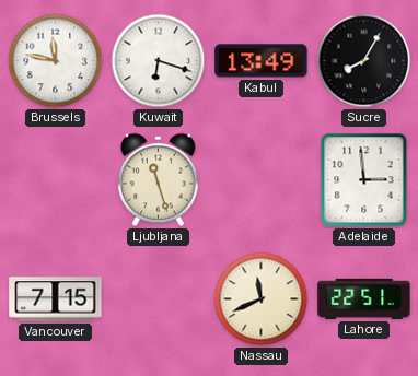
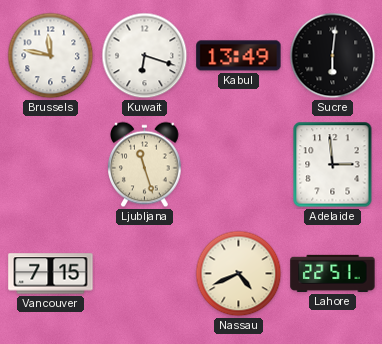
Sucre: 8:05 -> 6:01
Nassau: 11:41 -> 4:41
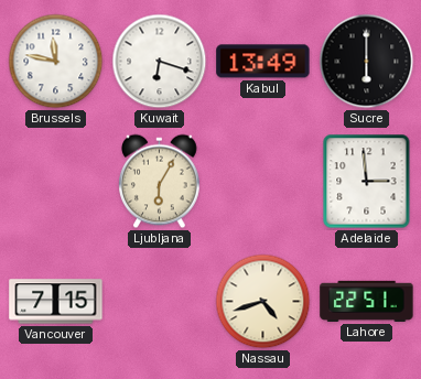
Sucre: 6:01 -> 6:00
Ljubljana: 11:27 -> 6:05
Nassau: 4:41 -> 4:42
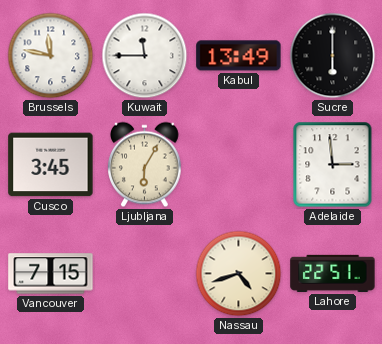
Kuwait: 6:18 -> 11:45
Cusco: none -> 3:45
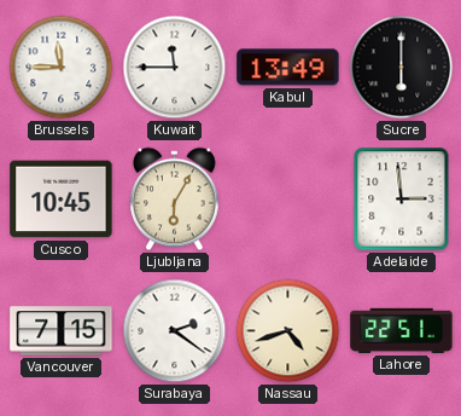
Brussels: 11:47 -> 11:45
Cusco: 3:45 -> 10:45
Surabaya: none -> 2:21
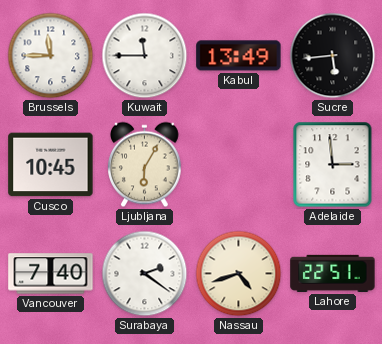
Sucre: 6:00 -> 5:44
Vancouver: 7:15 -> 7:40
